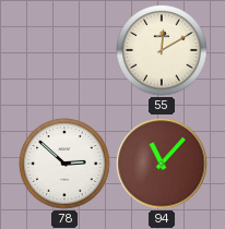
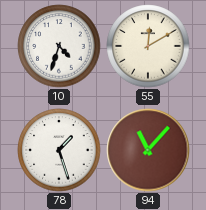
10: none -> 4:33
78: 2:52 -> 1:27
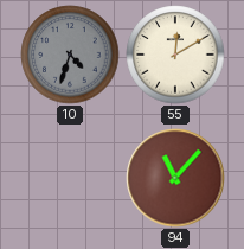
10 dial: white -> grey
78: 1:27 -> none
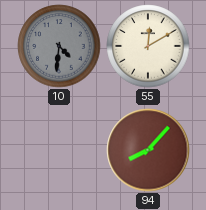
10: 4:33 -> 4:31
94: 11:07 -> 8:07
